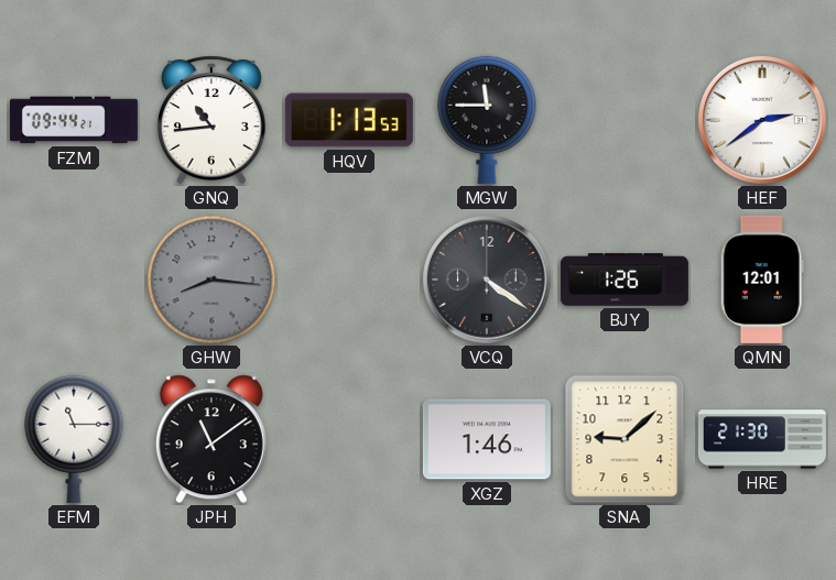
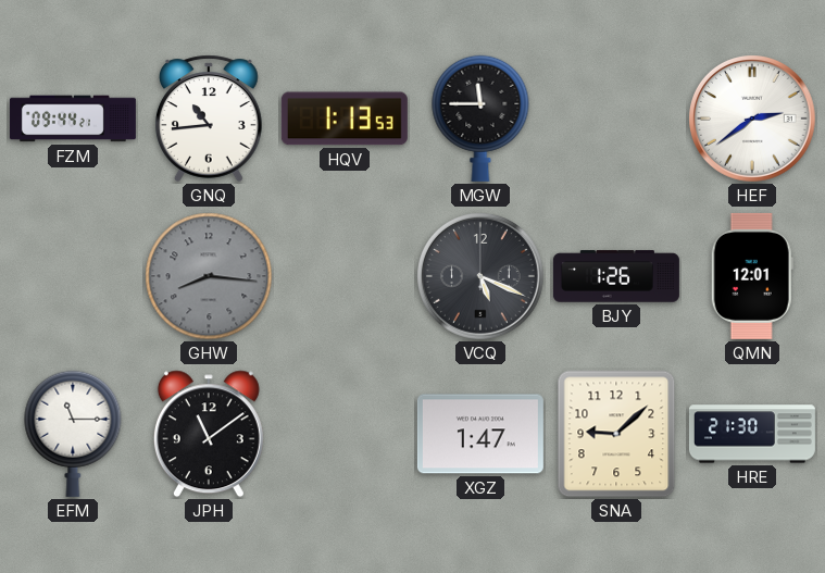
VCQ: 4:21 -> 5:19
XGZ: 1:46 -> 1:47
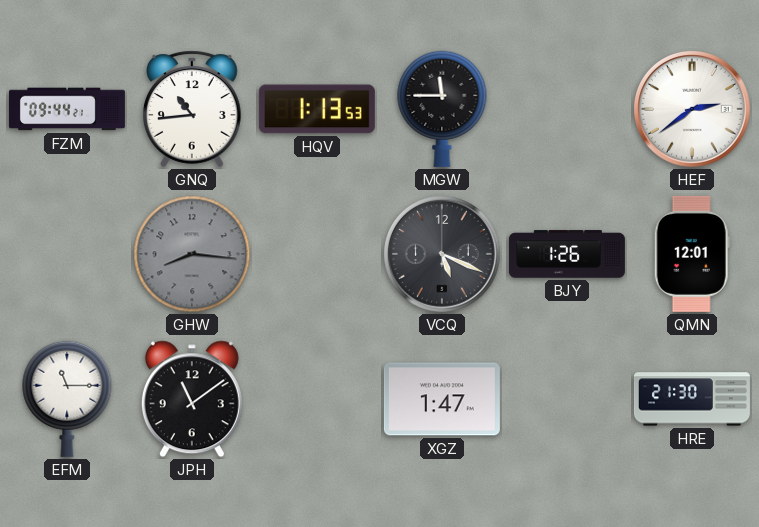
SNA: 9:08 -> none
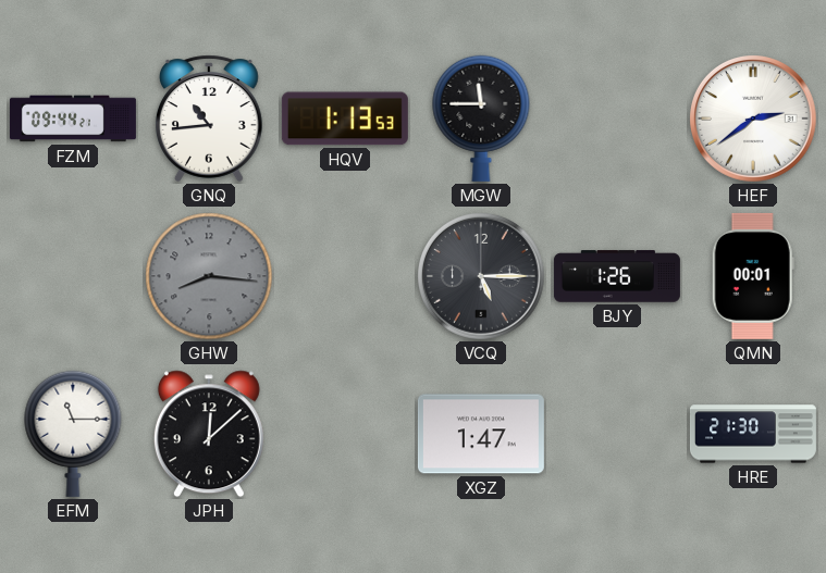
VCQ: 5:19 -> 5:15
QMN: 12:01 -> 00:01
JPH: 11:09 -> 12:08
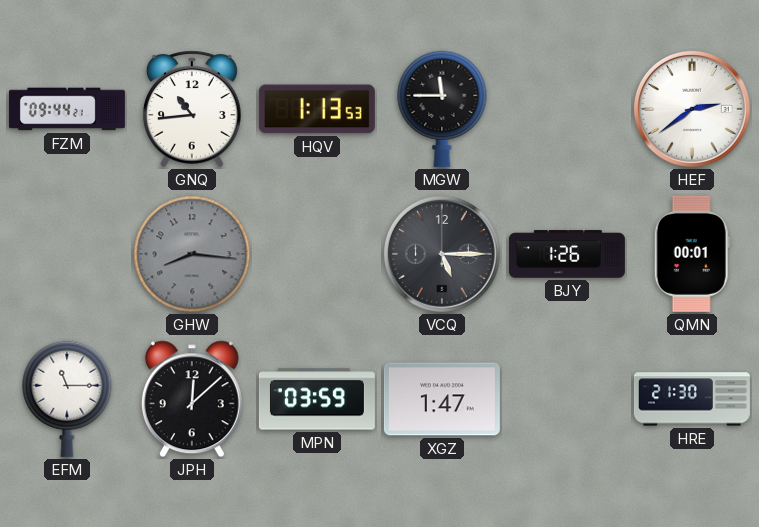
MPN: none -> 03:59
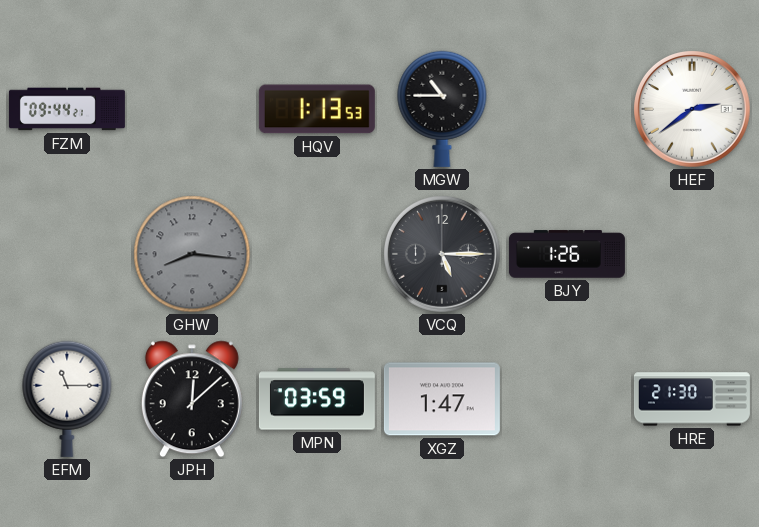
GNQ: 10:44 -> none
MGW: 11:45 -> 10:45
QMN: 00:01 -> none
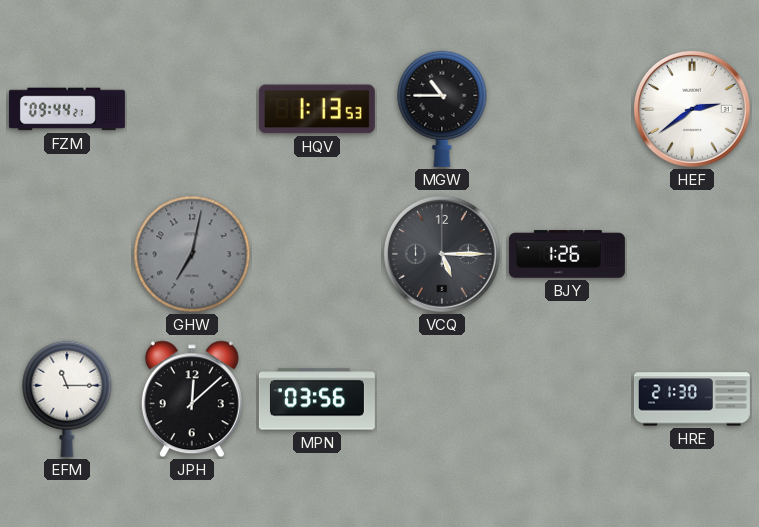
GHW: 8:16 -> 7:02
MPN: 03:59 -> 03:56
XGZ: 1:47 -> none
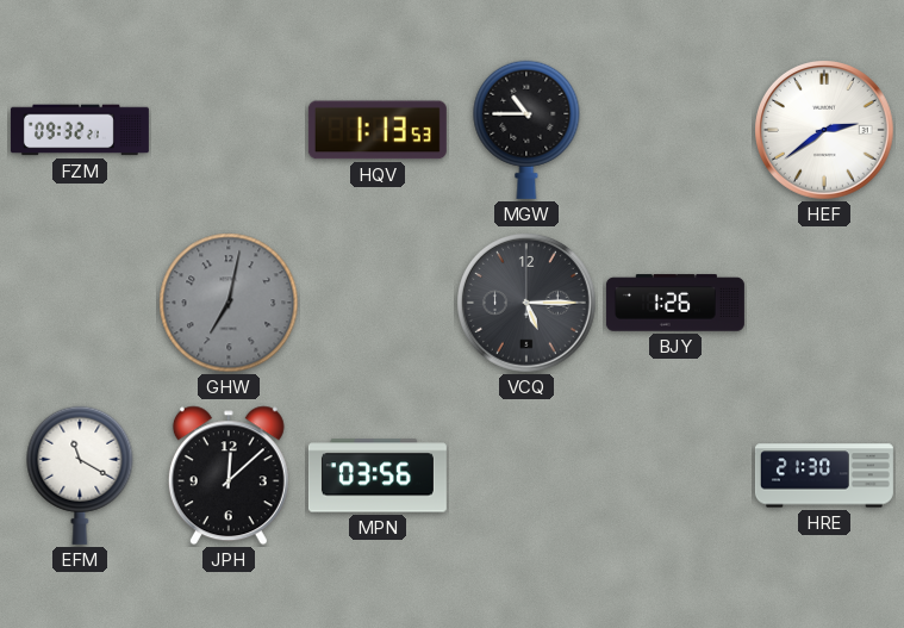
FZM: 09:44 -> 09:32
EFM: 11:15 -> 11:20
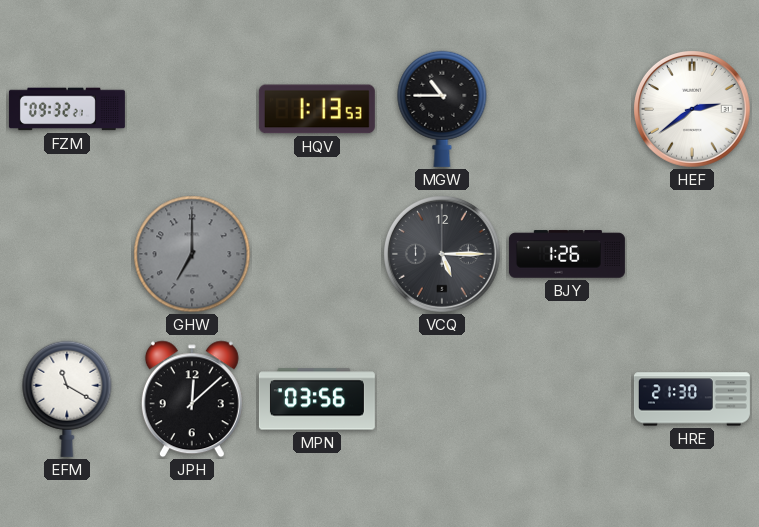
GHW: 7:02 -> 7:00
